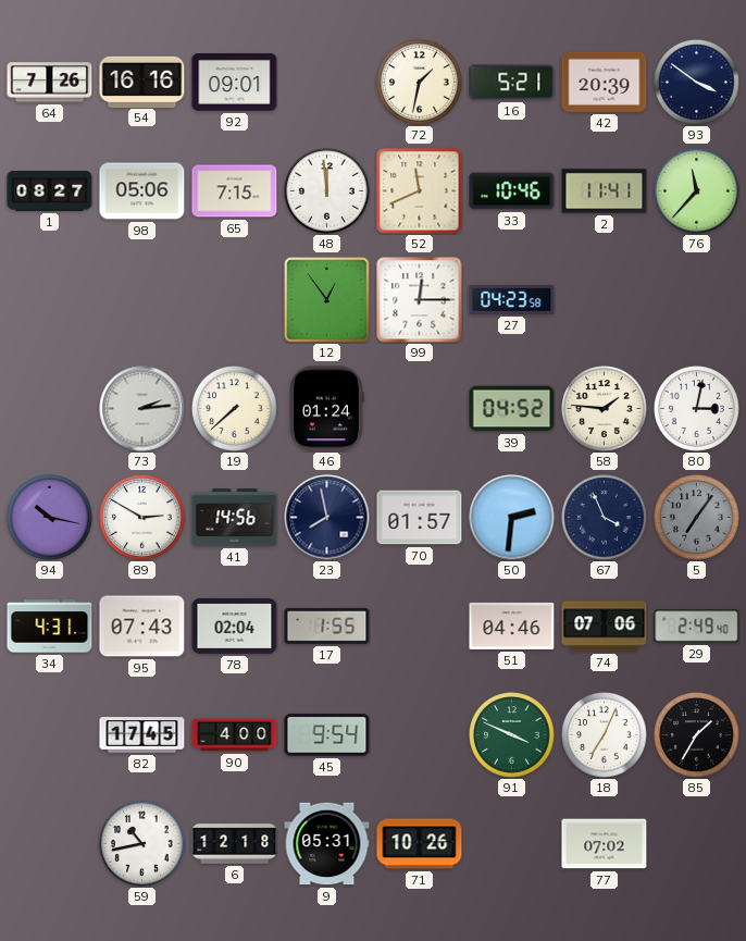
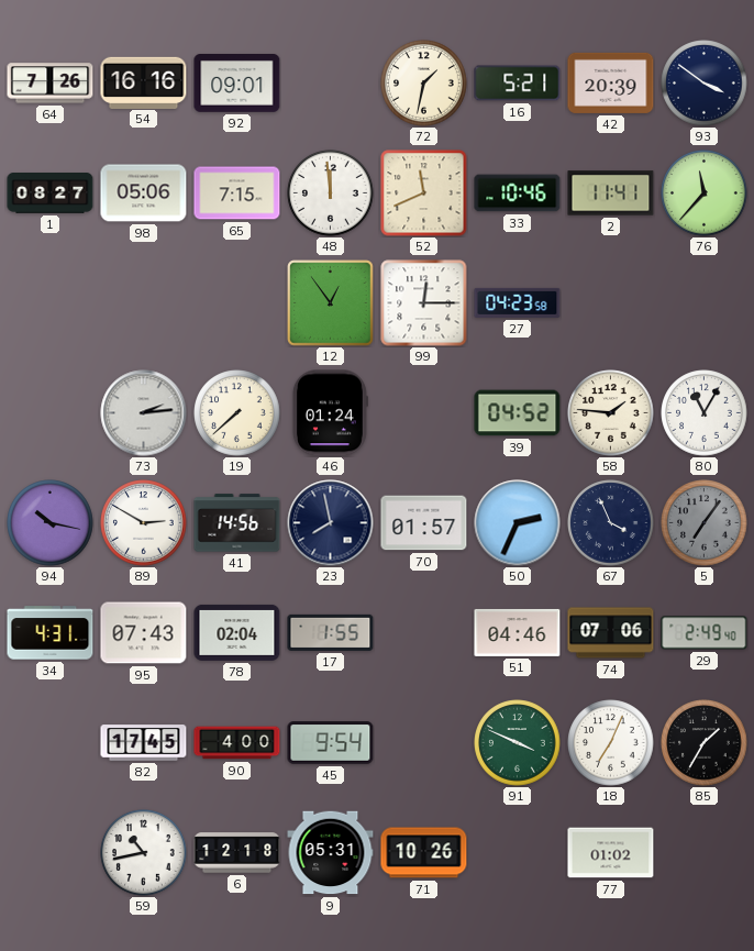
80: 3:02 -> 11:05
50: 2:31 -> 2:34
77: 07:02 -> 01:02
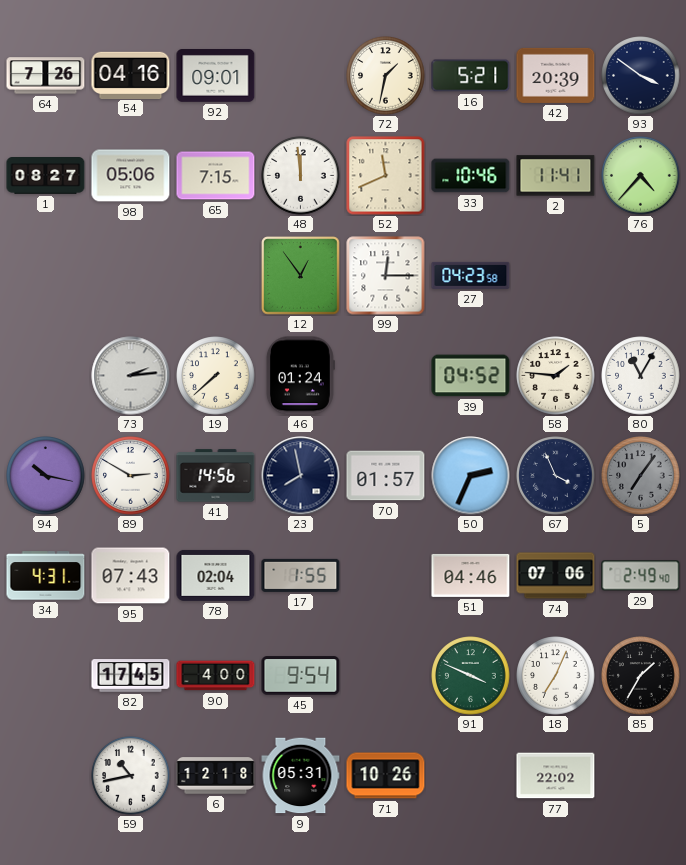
54: 16:16 -> 04:16
76: 11:37 -> 4:37
77: 01:02 -> 22:02
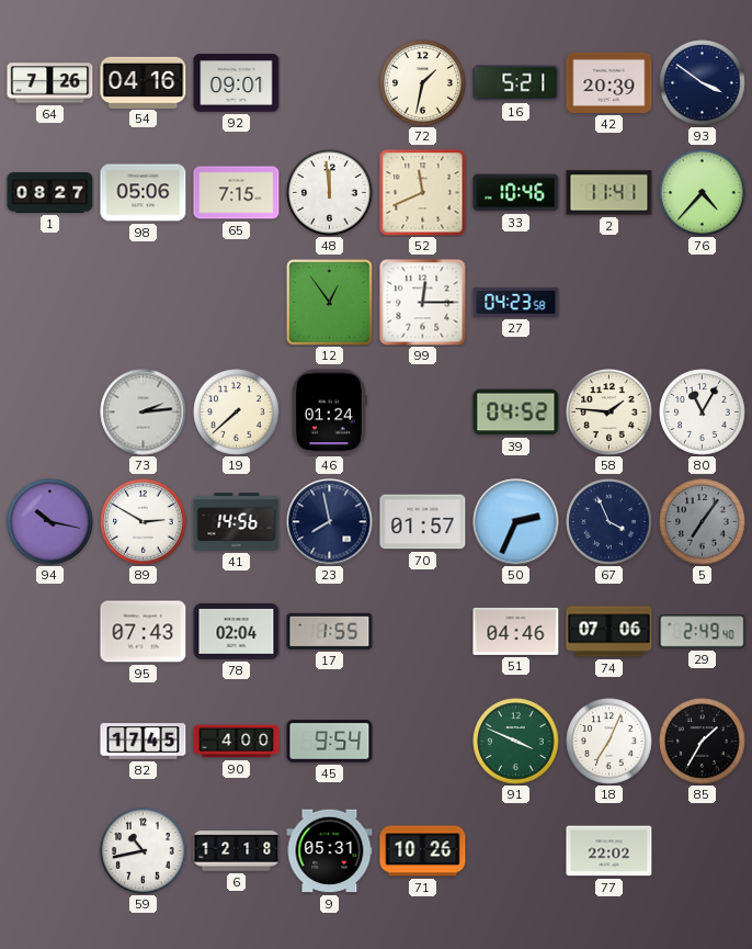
34: 4:31 -> none
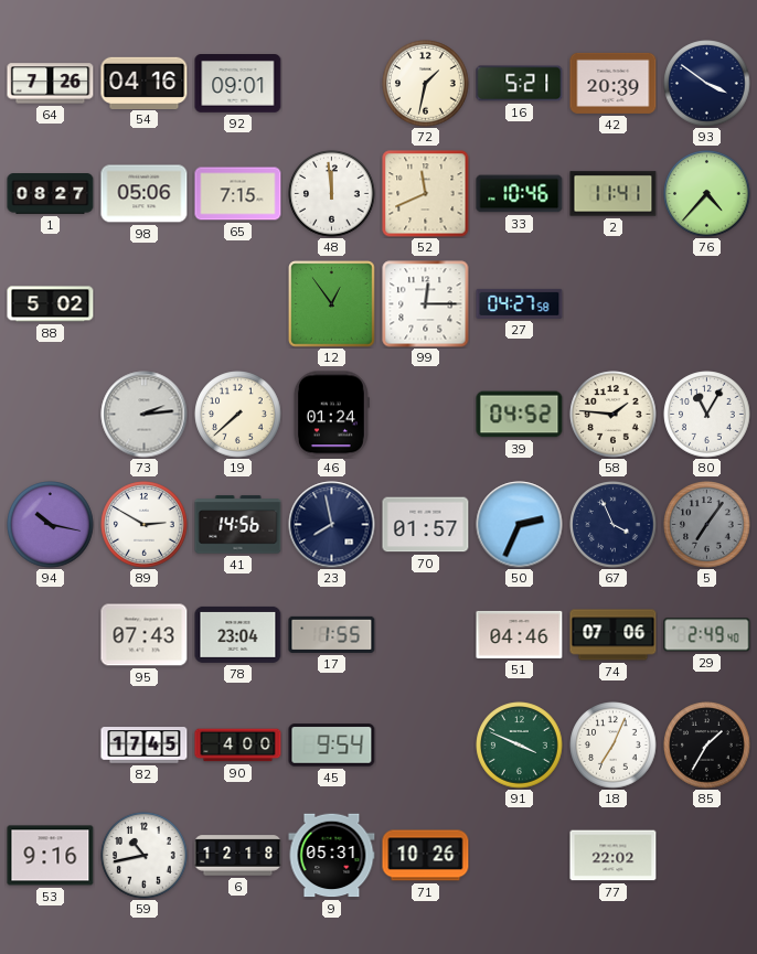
88: none -> 5:02
27: 04:23 -> 04:27
78: 02:04 -> 23:04
53: none -> 9:16
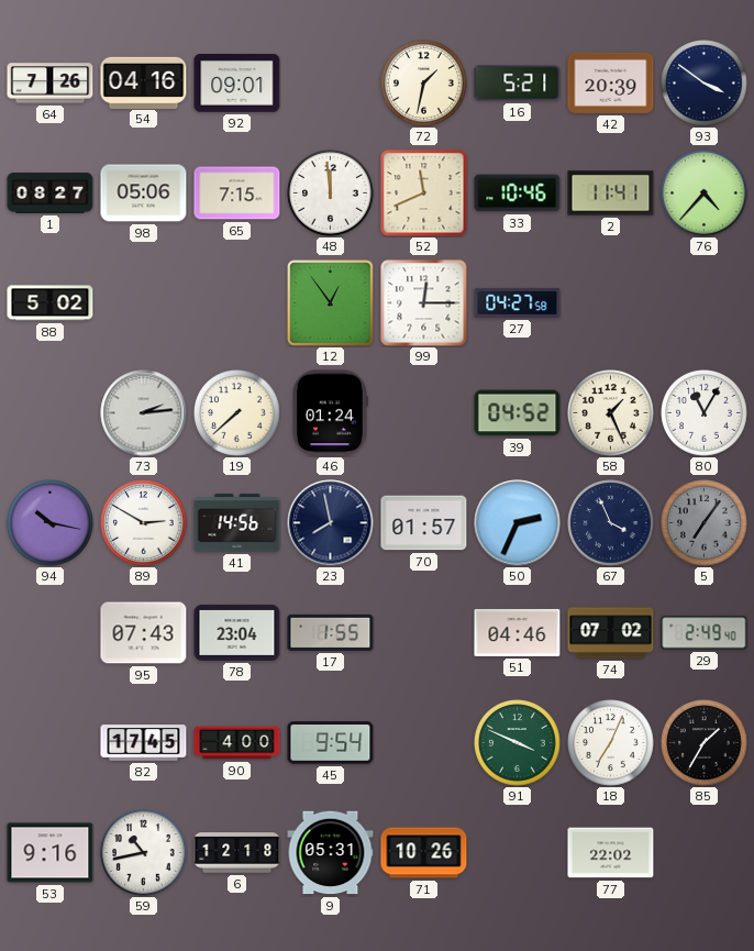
58: 1:46 -> 1:26
74: 07:06 -> 07:02
